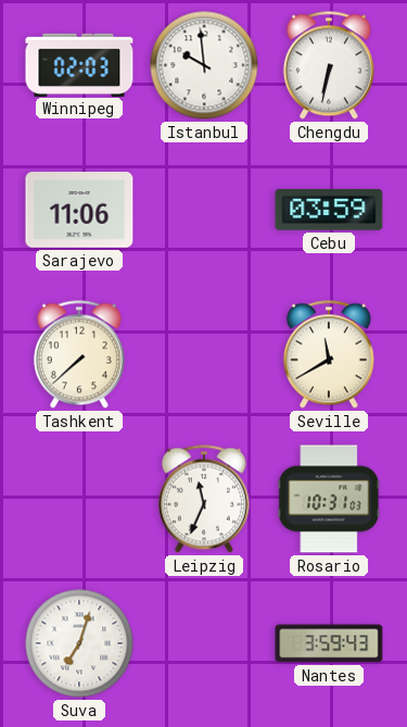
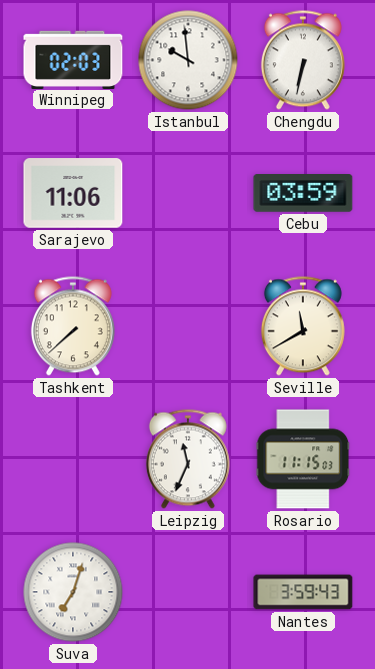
Rosario: 10:31 -> 11:15
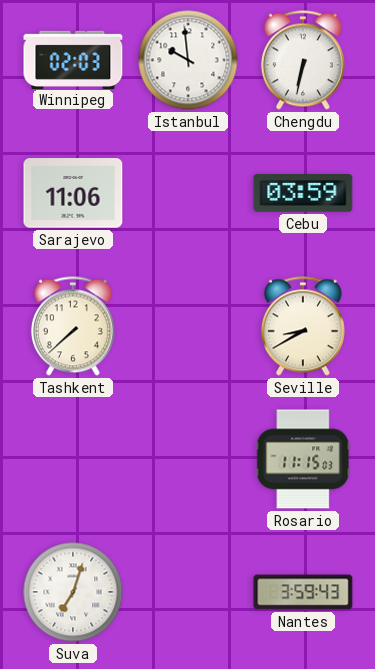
Seville: 11:40 -> 8:40
Leipzig: 11:34 -> none
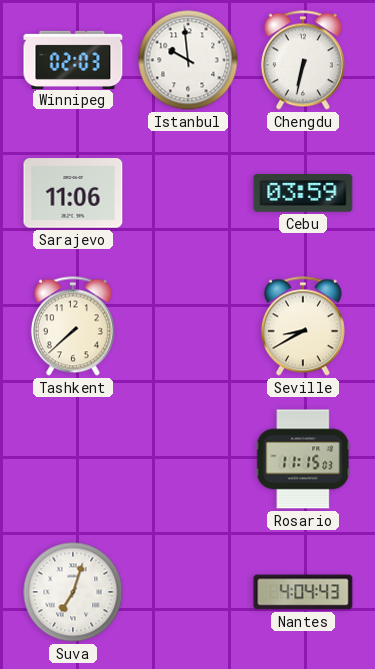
Nantes: 3:59 -> 4:04
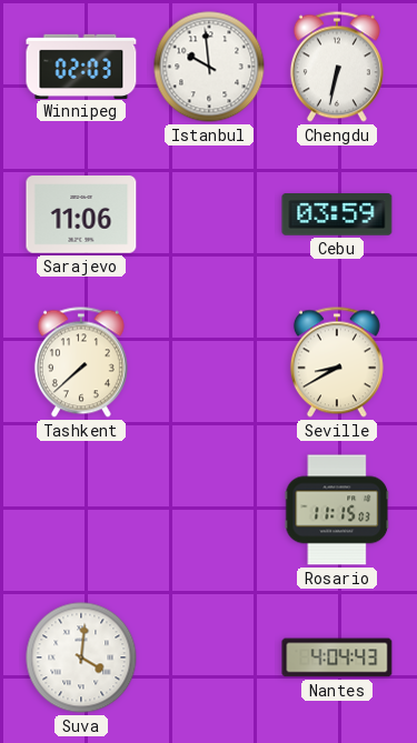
Suva: 7:03 -> 4:01
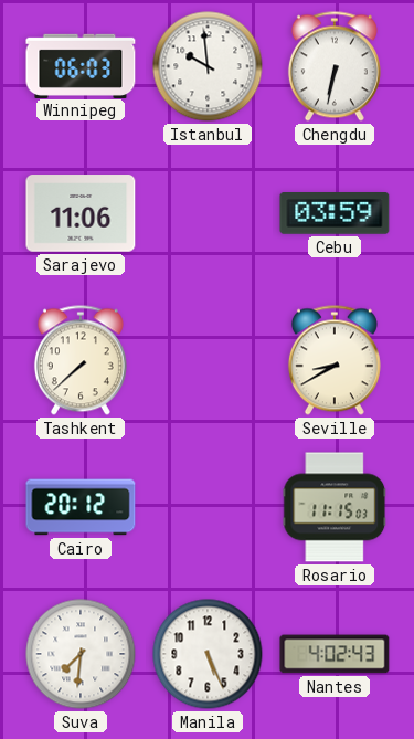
Winnipeg: 02:03 -> 06:03
Cairo: none -> 20:12
Suva: 4:01 -> 7:31
Manila: none -> 5:26
Nantes: 4:04 -> 4:02
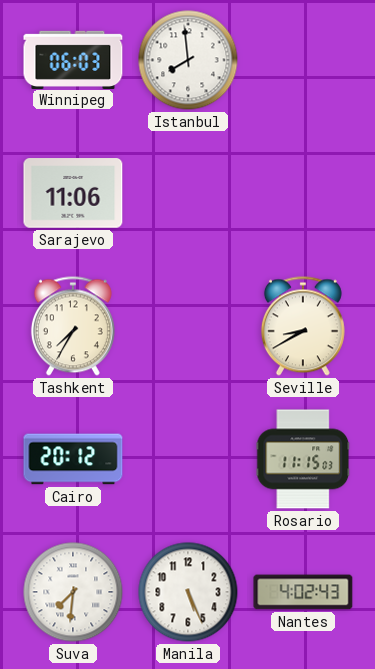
Istanbul: 9:59 -> 7:59
Chengdu: 6:32 -> none
Cebu: 03:59 -> none
Tashkent: 7:38 -> 7:35
